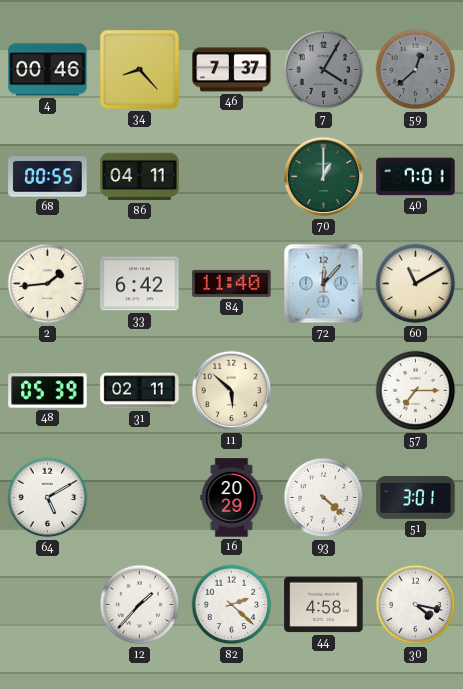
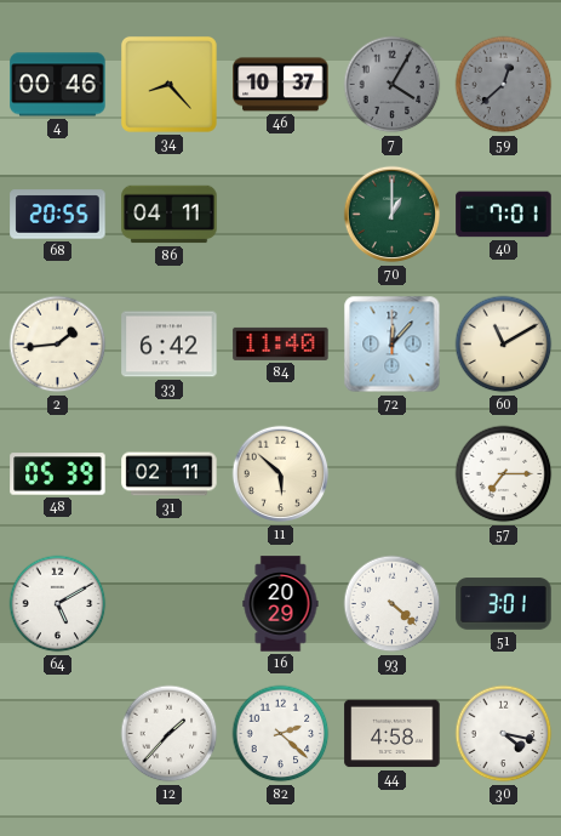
46: 7:37 -> 10:37
68: 00:55 -> 20:55
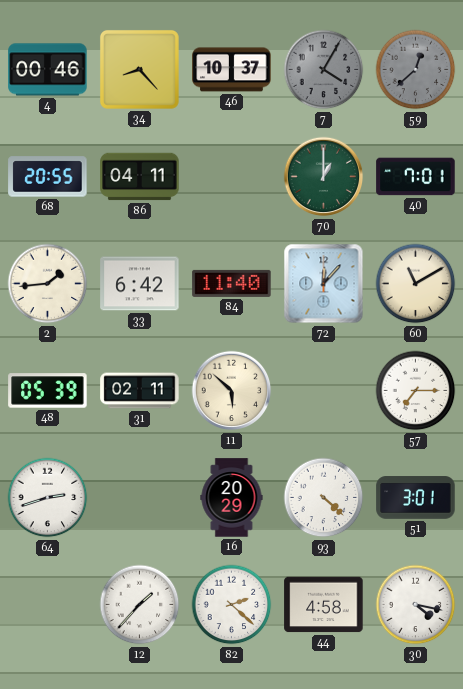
64: 5:10 -> 2:42
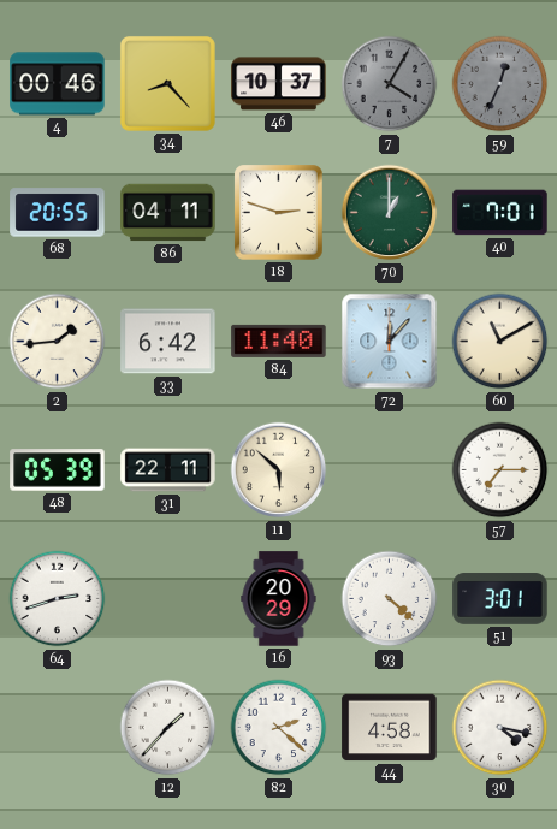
59: 12:38 -> 12:34
18: none -> 2:48
31: 02:11 -> 22:11
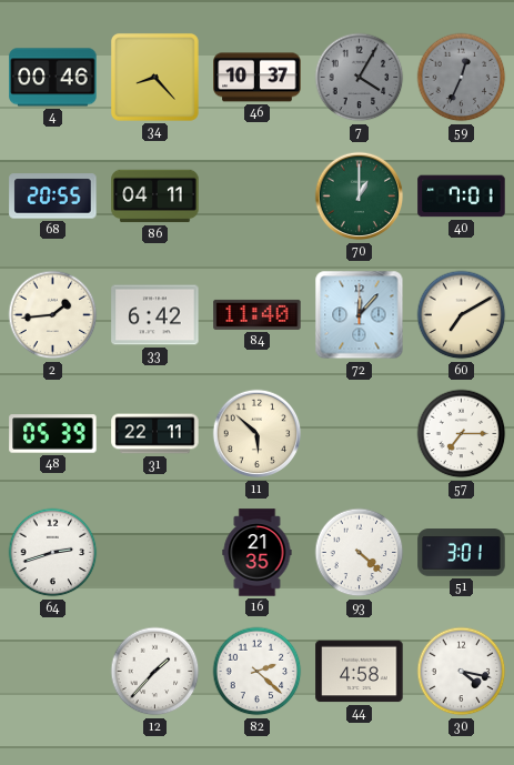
18: 2:48 -> none
60: 11:10 -> 7:10
16: 20:29 -> 21:35
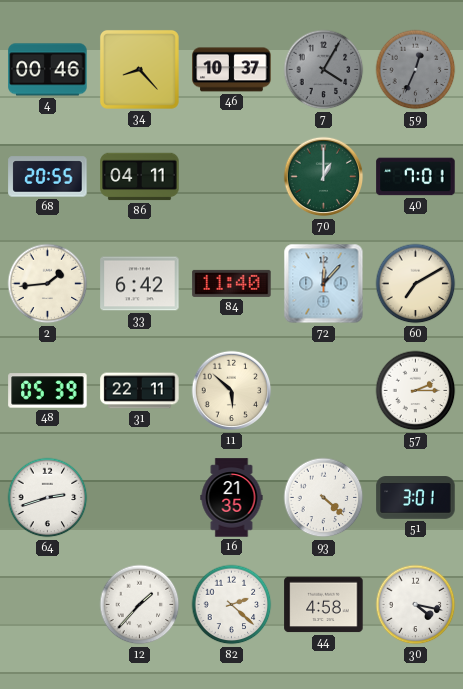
57: 7:15 -> 2:15
